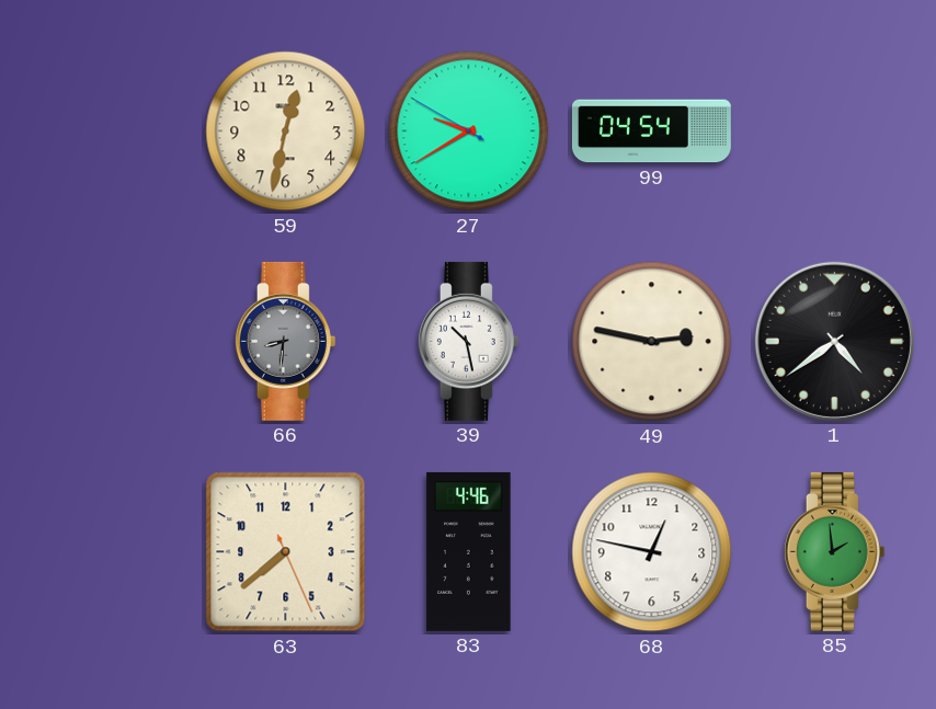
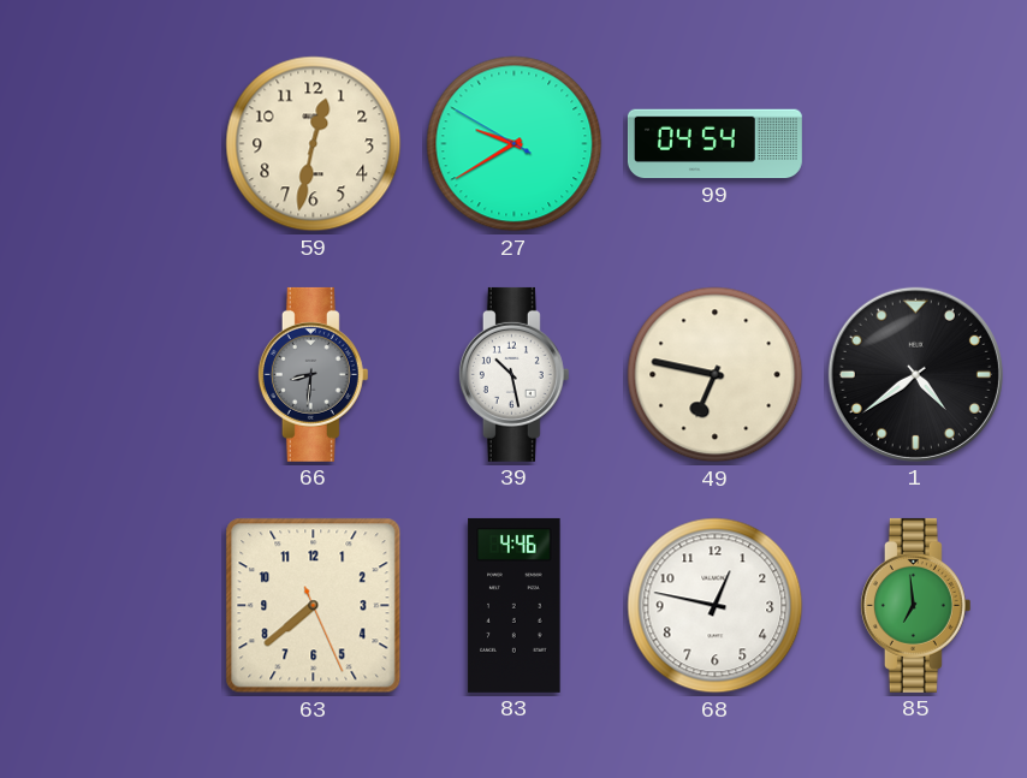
49: 2:47 -> 6:47
85: 1:59 -> 6:59
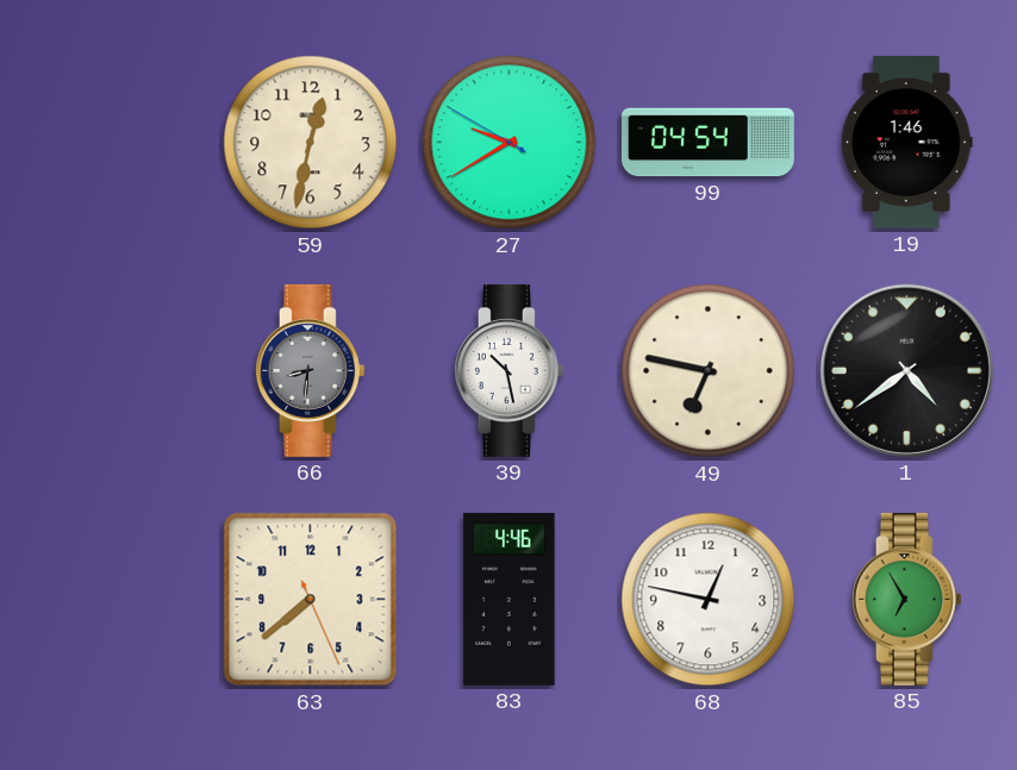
19: none -> 1:46
85: 6:59 -> 6:55
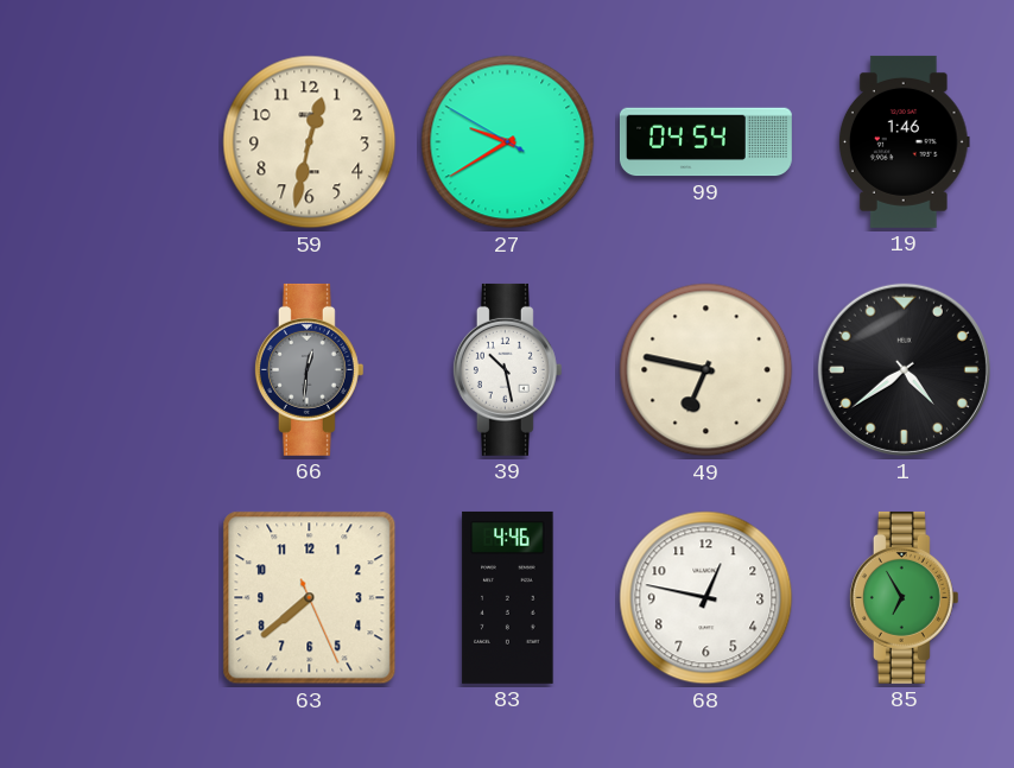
66: 8:31 -> 12:31
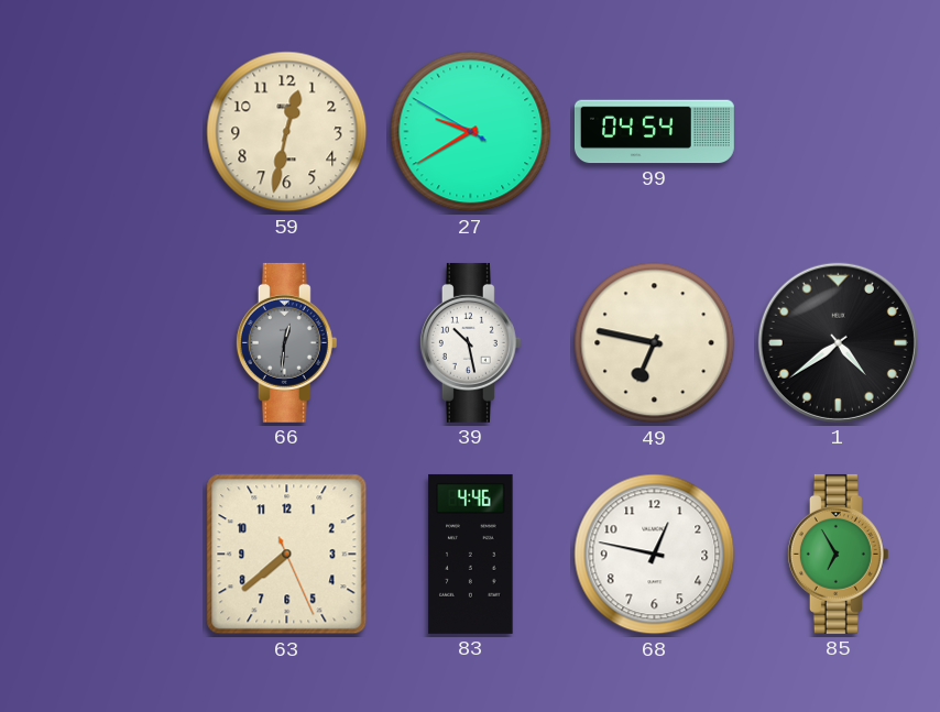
19: 1:46 -> none
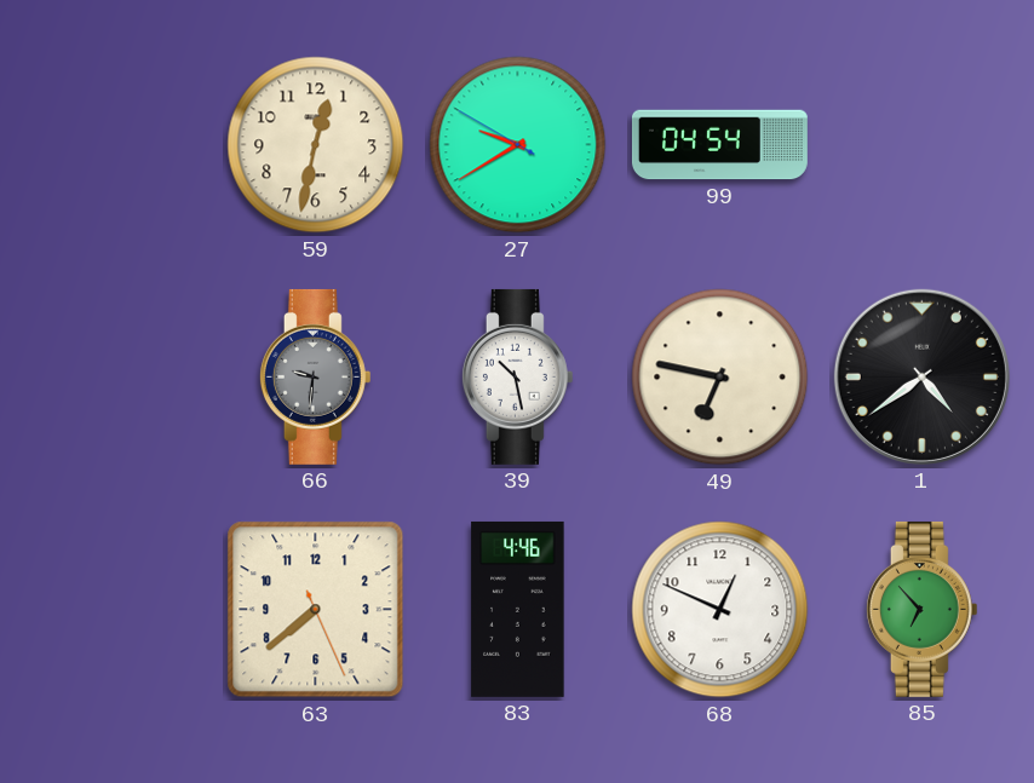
66: 12:31 -> 9:31
68: 12:47 -> 12:49
85: 6:55 -> 6:53
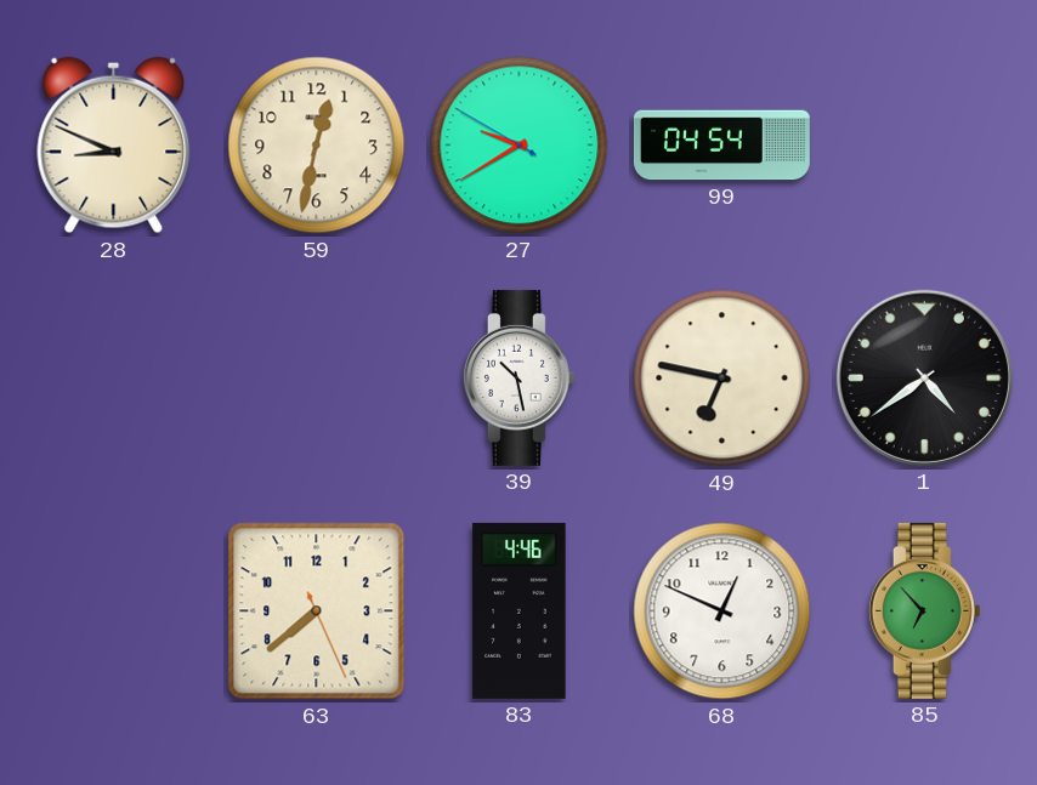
28: none -> 8:49
66: 9:31 -> none
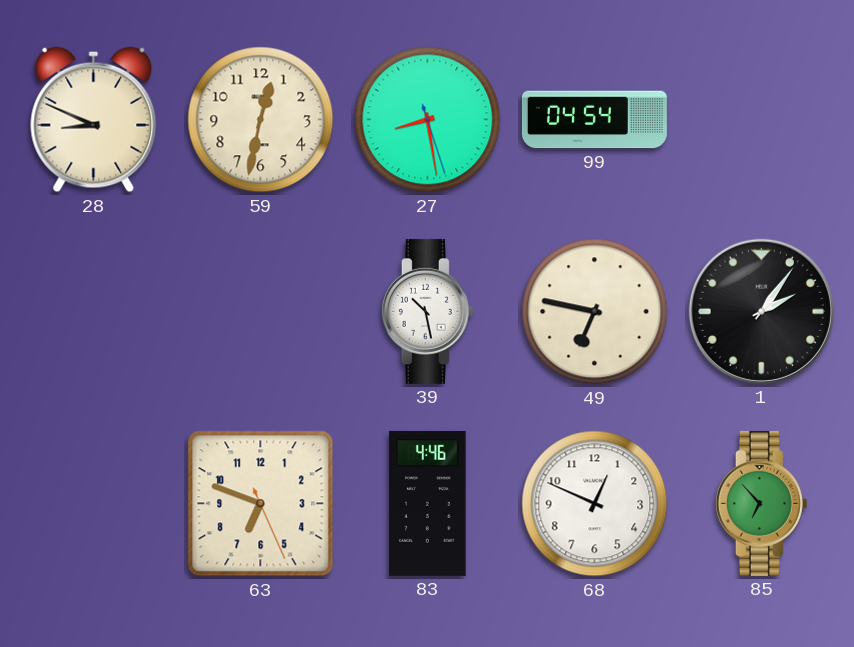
27: 9:39 -> 8:28
1: 4:39 -> 2:06
63: 7:38 -> 6:48
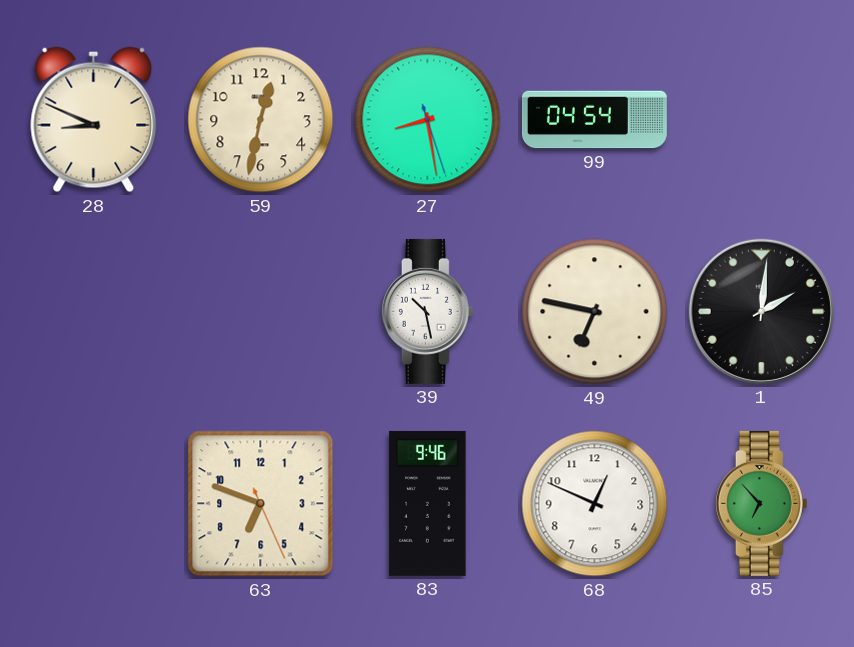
1: 2:06 -> 2:01
83: 4:46 -> 9:46
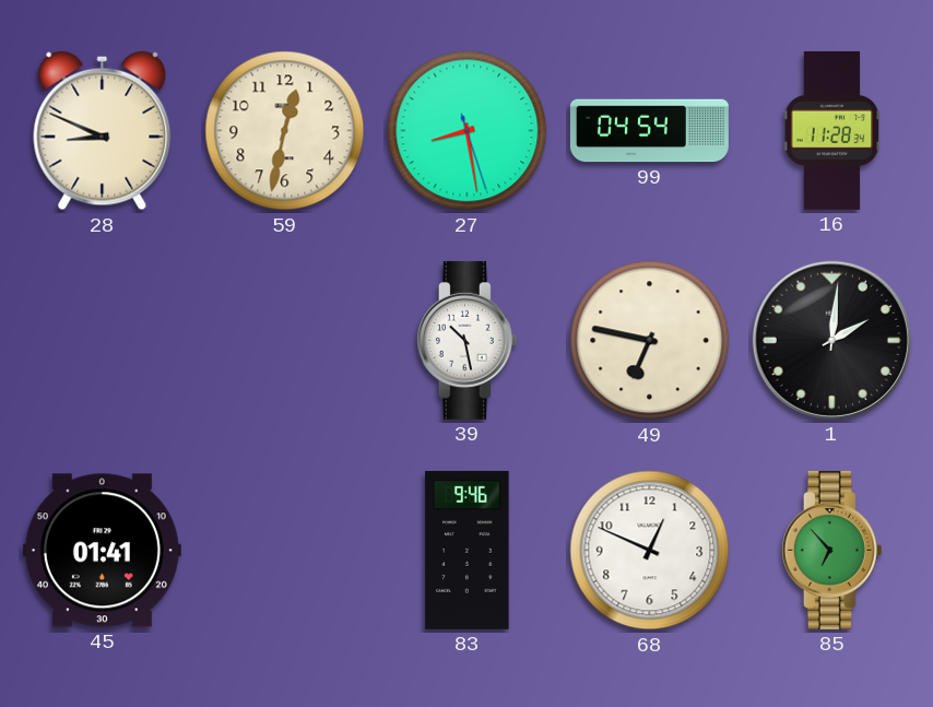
16: none -> 11:28
45: none -> 01:41
63: 6:48 -> none
